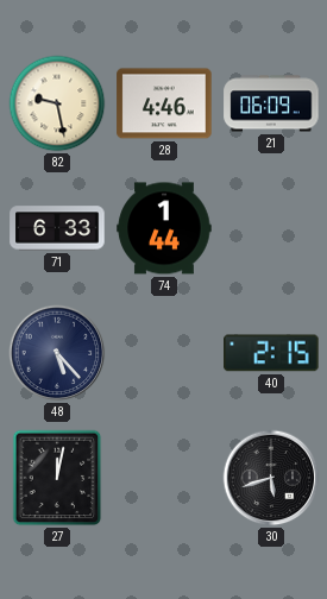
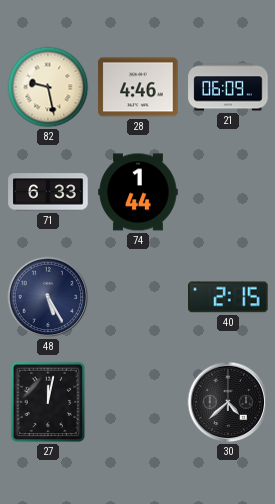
48: 5:23 -> 5:25
30: 5:42 -> 4:38
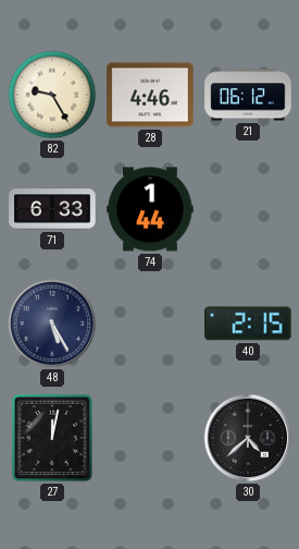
82: 9:28 -> 9:25
21: 06:09 -> 06:12
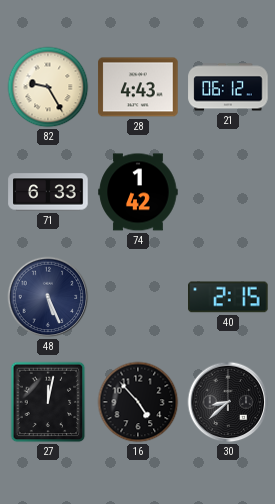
28: 4:46 -> 4:43
74: 1:44 -> 1:42
48: 5:25 -> 5:26
16: none -> 4:53
30: 4:38 -> 8:38
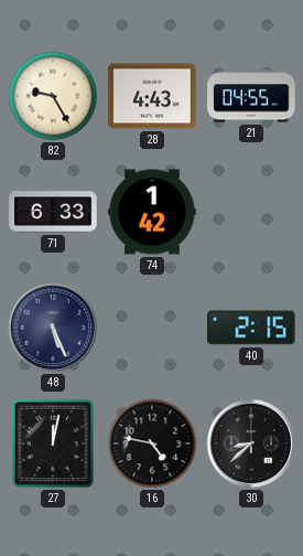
21: 06:12 -> 04:55
16: 4:53 -> 4:47
